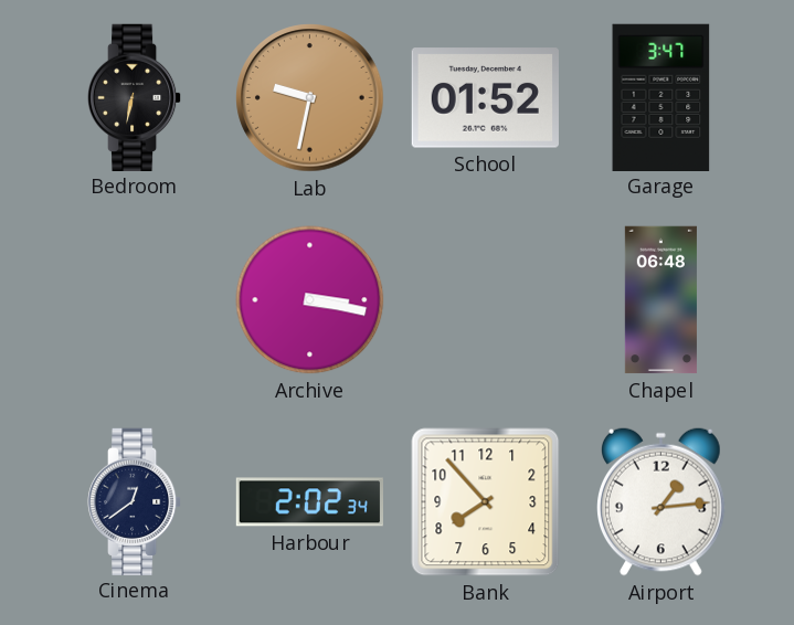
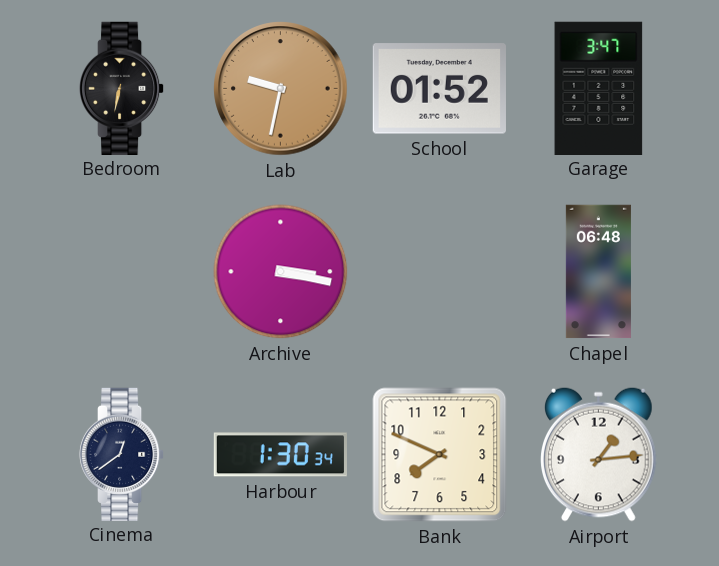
Harbour: 2:02 -> 1:30
Bank: 7:53 -> 7:49
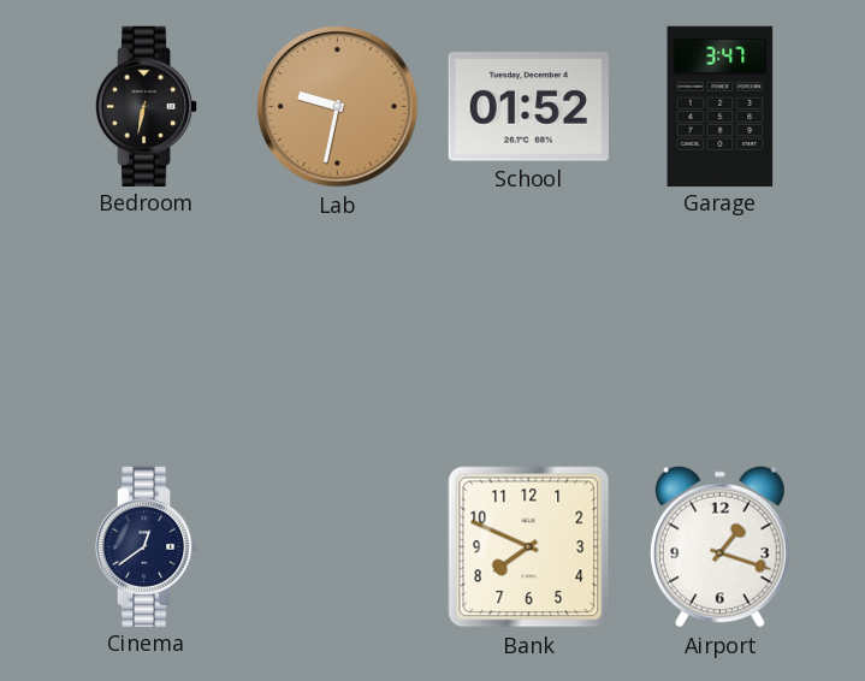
Archive: 3:17 -> none
Chapel: 06:48 -> none
Harbour: 1:30 -> none
Airport: 1:14 -> 1:18
